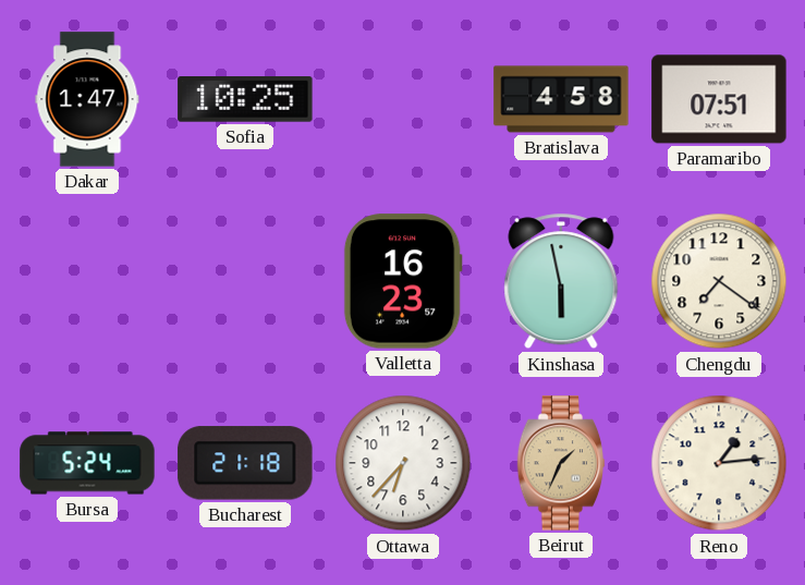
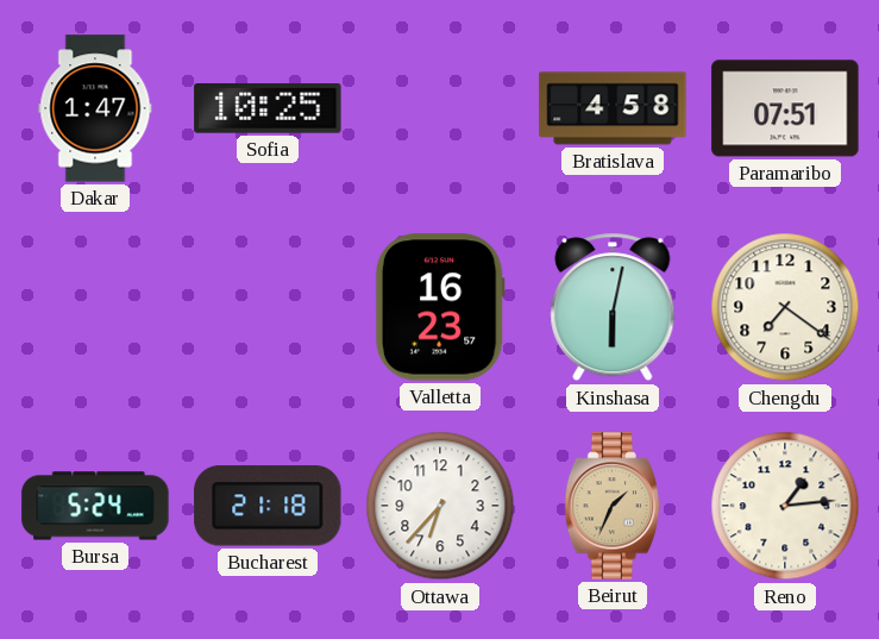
Kinshasa: 5:58 -> 6:02
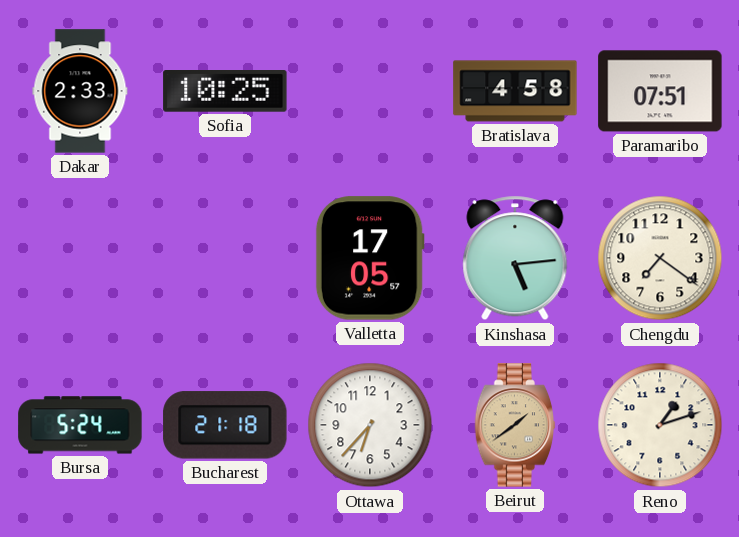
Dakar: 1:47 -> 2:33
Valletta: 16:23 -> 17:05
Kinshasa: 6:02 -> 5:14
Beirut: 1:34 -> 1:39
Reno: 1:14 -> 1:12
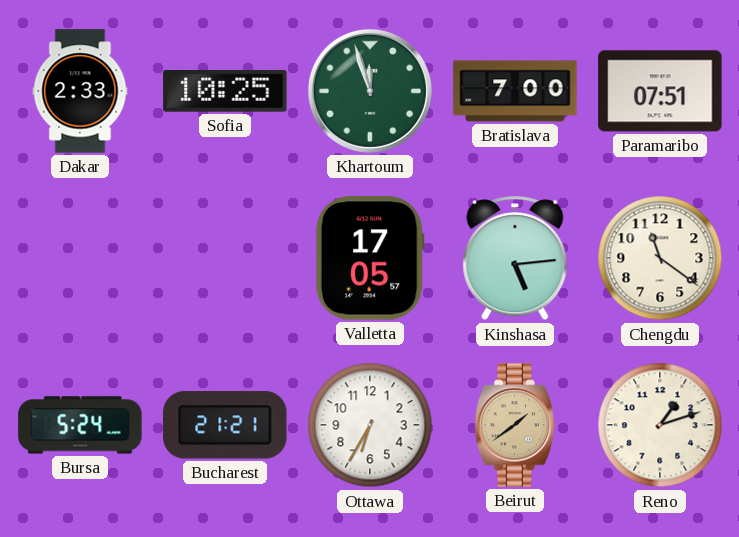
Khartoum: none -> 11:57
Bratislava: 4:58 -> 7:00
Chengdu: 7:21 -> 11:21
Bucharest: 21:18 -> 21:21
Ottawa: 6:37 -> 6:35
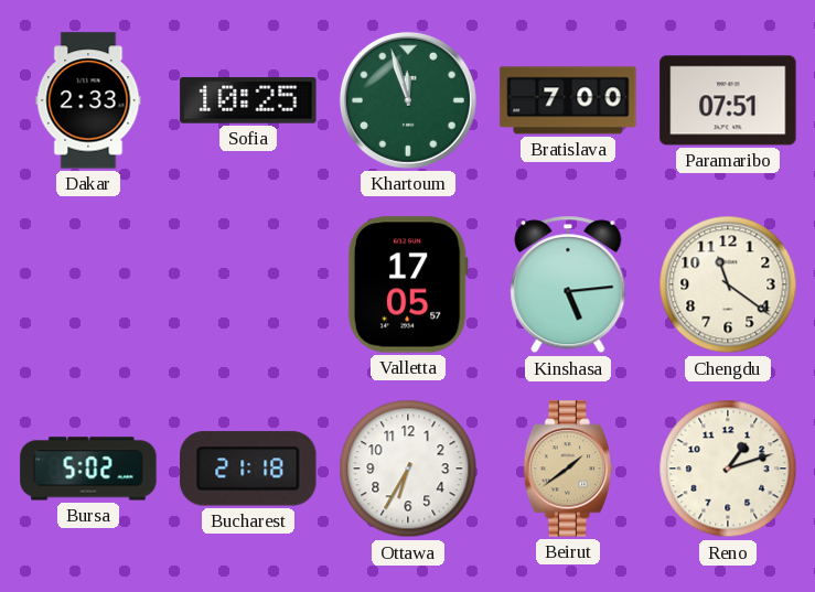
Bursa: 5:24 -> 5:02
Bucharest: 21:21 -> 21:18
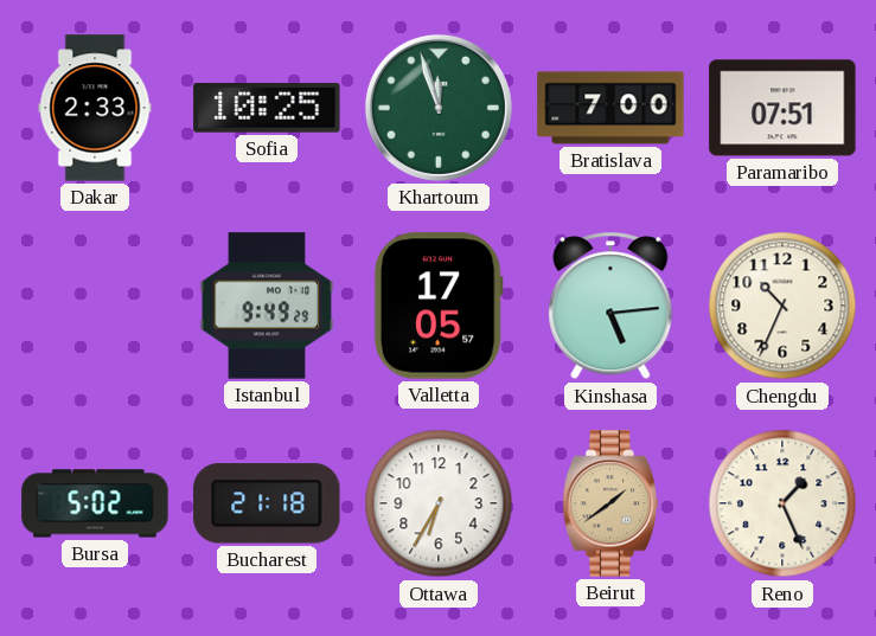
Istanbul: none -> 9:49
Chengdu: 11:21 -> 10:34
Reno: 1:12 -> 1:26
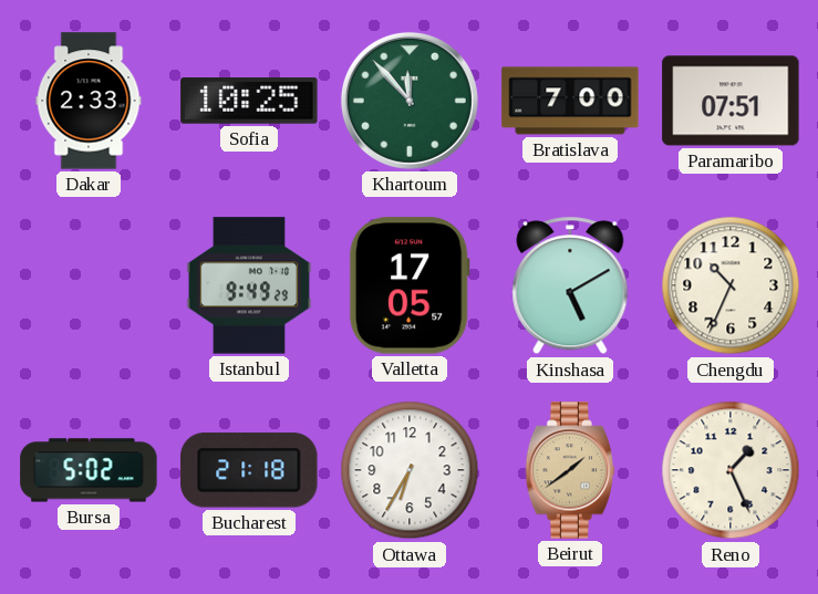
Khartoum: 11:57 -> 11:53
Kinshasa: 5:14 -> 5:10
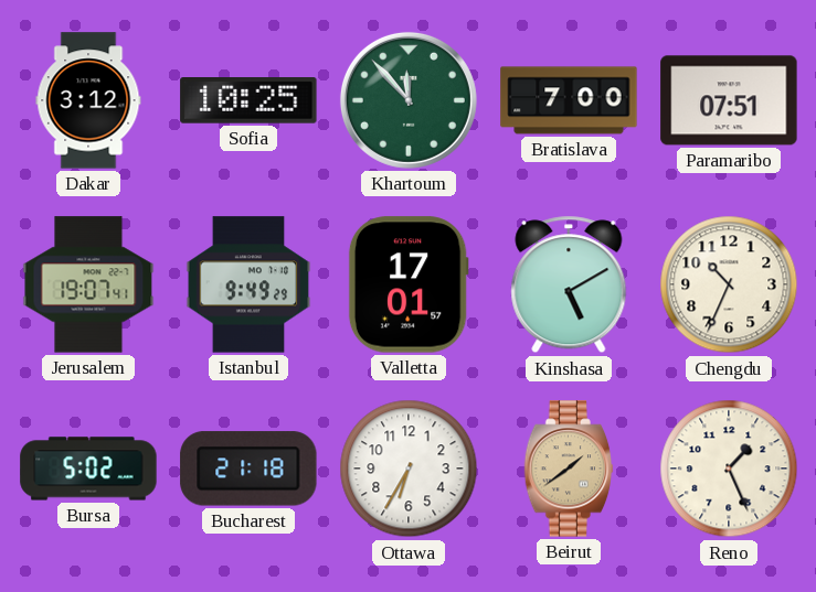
Dakar: 2:33 -> 3:12
Jerusalem: none -> 19:07
Valletta: 17:05 -> 17:01
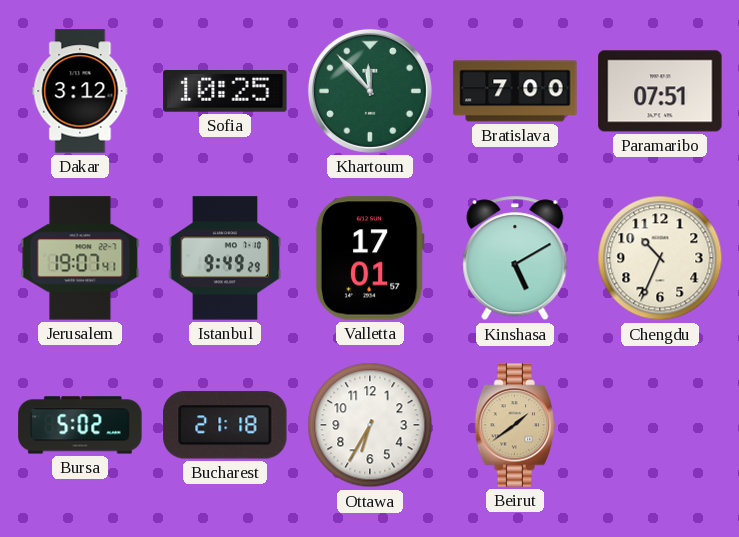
Reno: 1:26 -> none
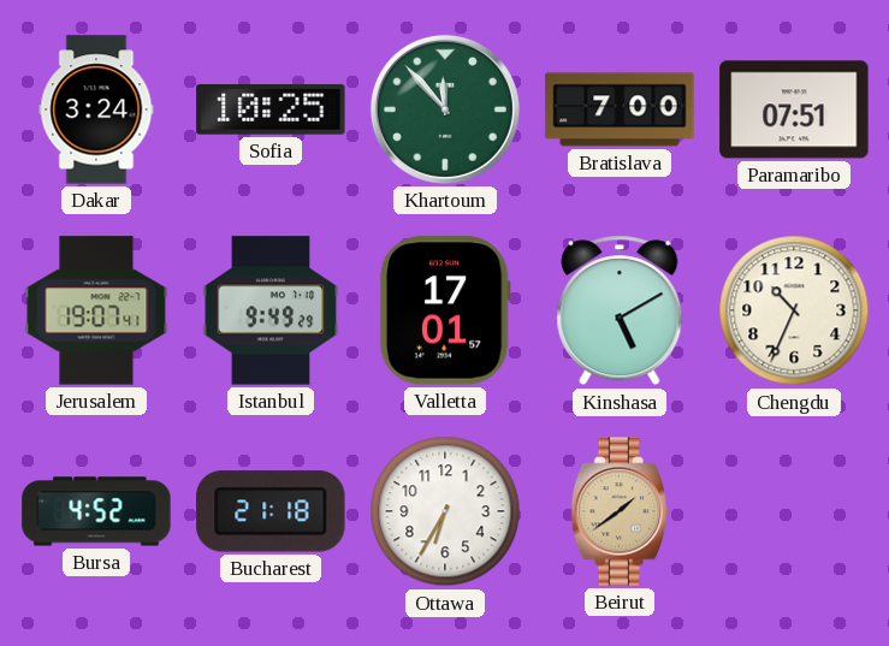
Dakar: 3:12 -> 3:24
Bursa: 5:02 -> 4:52
